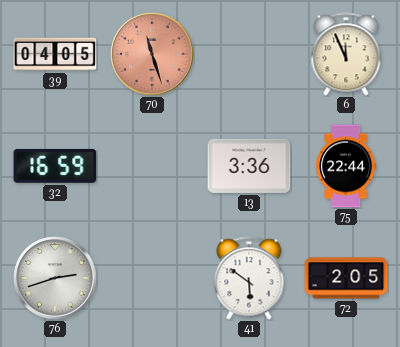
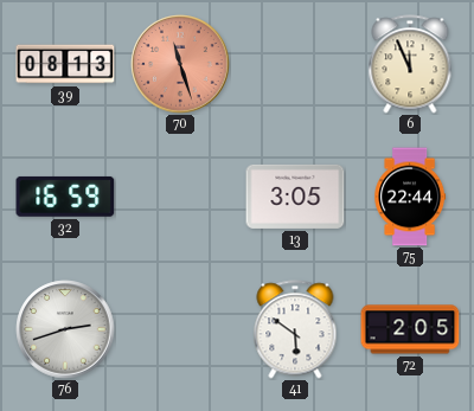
39: 04:05 -> 08:13
13: 3:36 -> 3:05
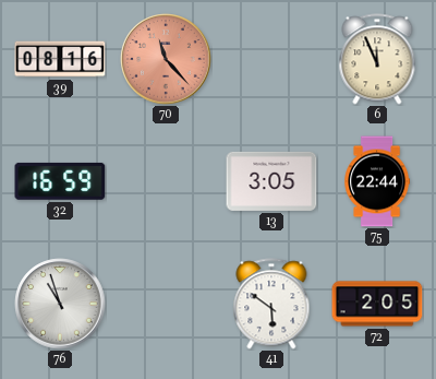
39: 08:13 -> 08:16
70: 11:27 -> 11:23
76: 2:42 -> 10:57
